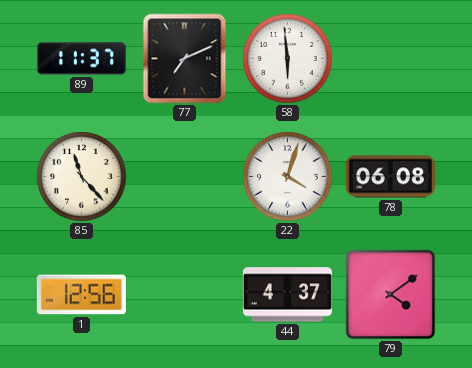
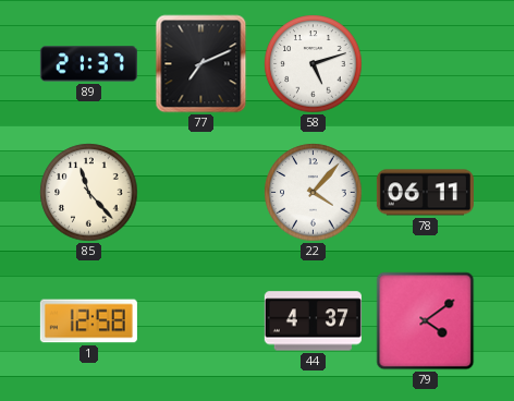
89: 11:37 -> 21:37
58: 5:59 -> 5:12
22: 4:03 -> 4:07
78: 06:08 -> 06:11
1: 12:56 -> 12:58
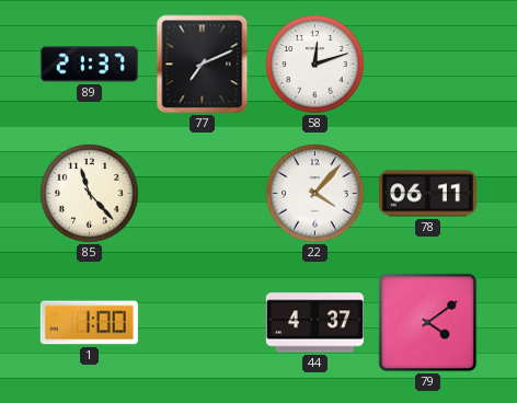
58: 5:12 -> 12:12
1: 12:58 -> 1:00
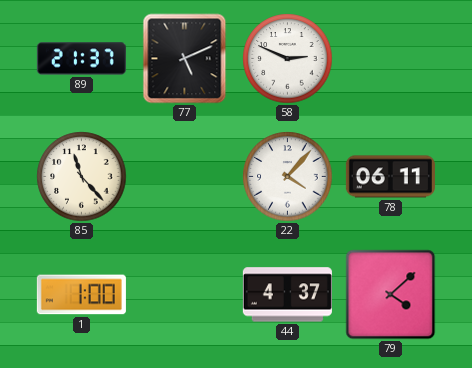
77: 7:11 -> 5:11
58: 12:12 -> 2:49
79: 4:09 -> 4:08
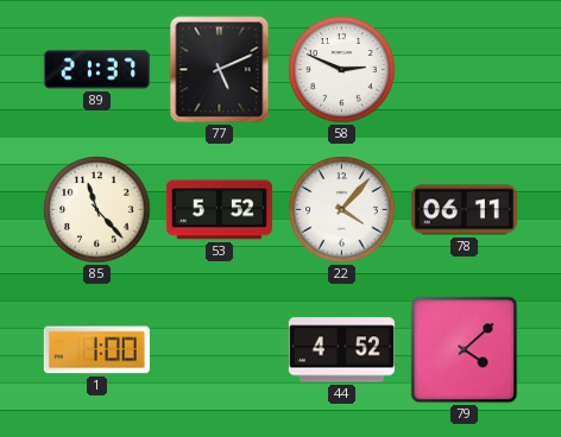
53: none -> 5:52
44: 4:37 -> 4:52
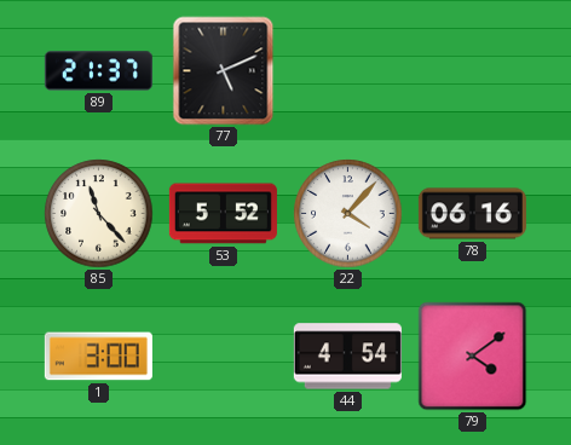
58: 2:49 -> none
78: 06:11 -> 06:16
1: 1:00 -> 3:00
44: 4:52 -> 4:54
79: 4:08 -> 4:09
